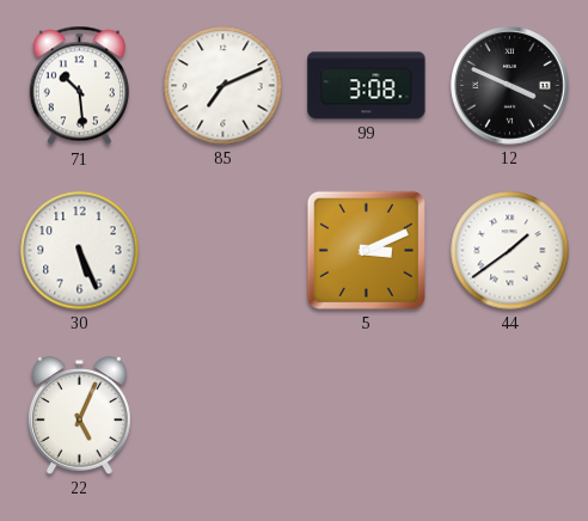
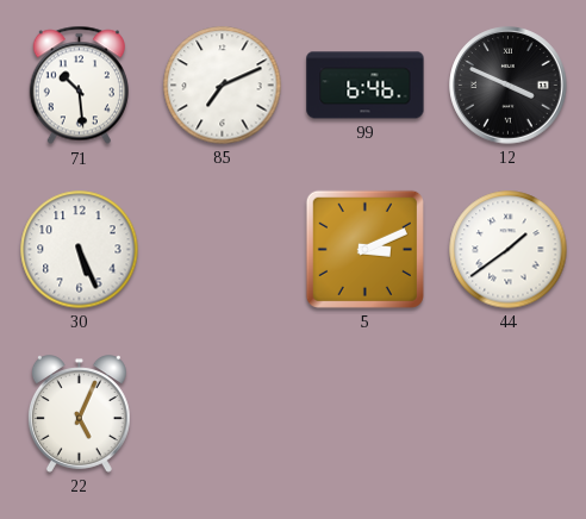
99: 3:08 -> 6:46
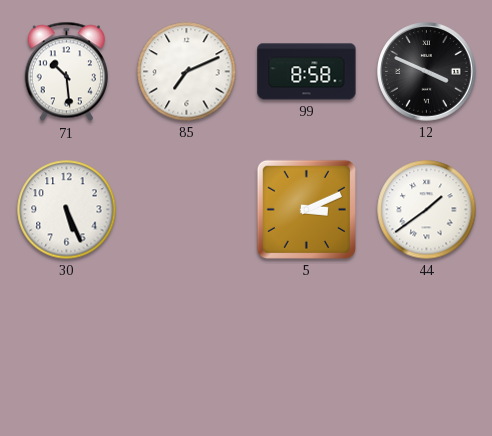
99: 6:46 -> 8:58
22: 5:04 -> none
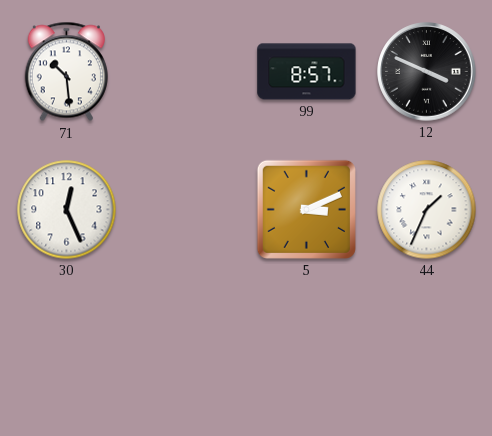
85: 7:11 -> none
99: 8:58 -> 8:57
30: 5:26 -> 12:26
44: 1:39 -> 1:34
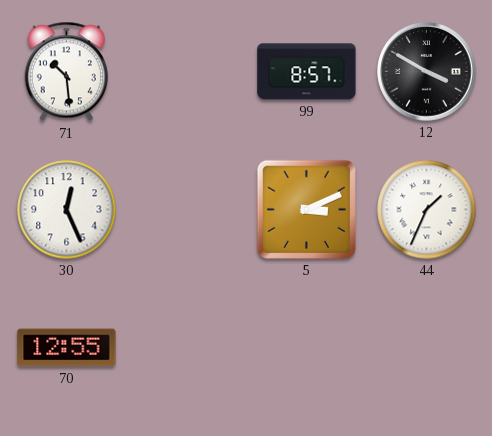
12: 3:49 -> 3:50
70: none -> 12:55
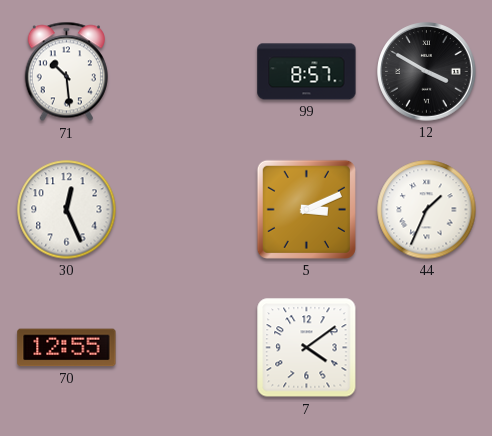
7: none -> 4:09
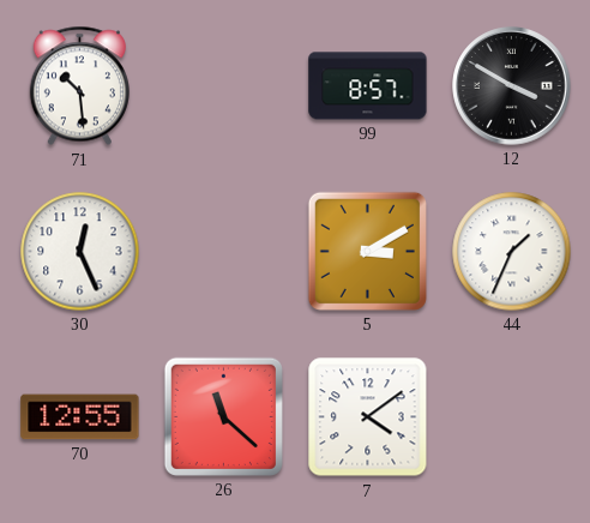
5: 3:11 -> 3:10
26: none -> 11:22
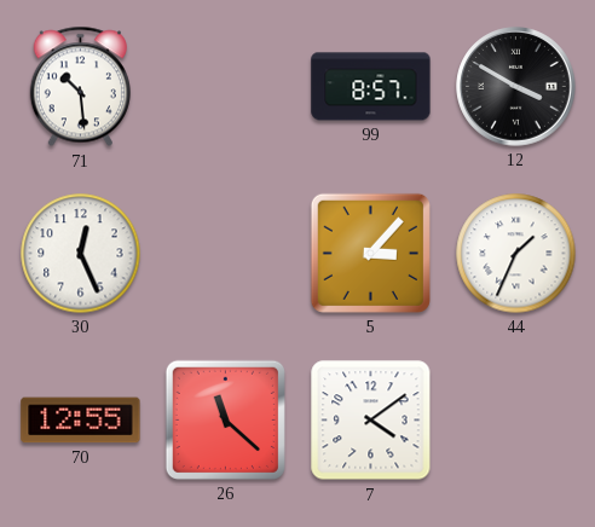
5: 3:10 -> 3:07
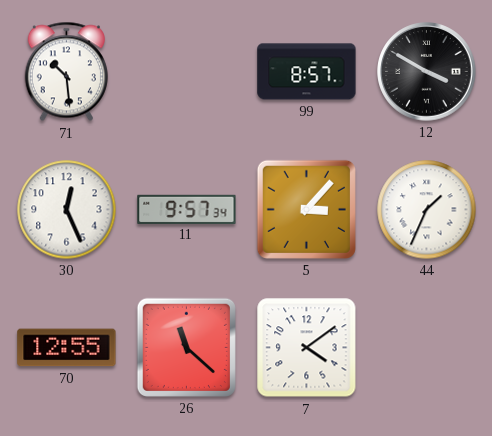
11: none -> 9:57
